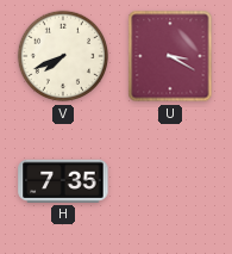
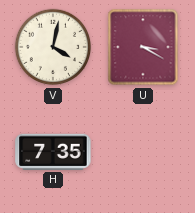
V: 7:41 -> 4:02
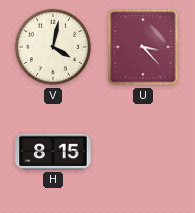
U: 3:20 -> 3:23
H: 7:35 -> 8:15
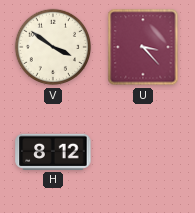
V: 4:02 -> 3:51
H: 8:15 -> 8:12
